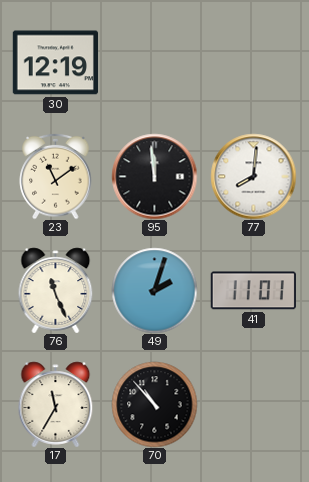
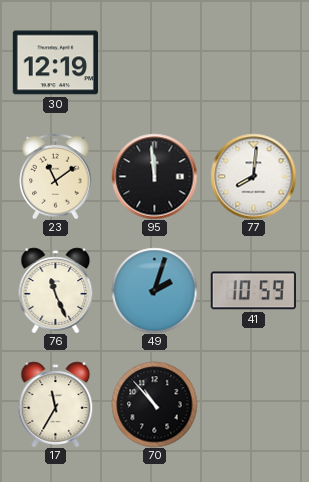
41: 11:01 -> 10:59
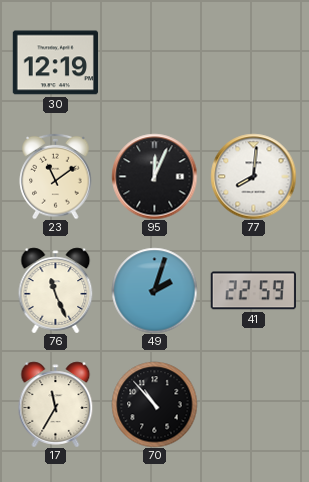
95: 11:59 -> 12:04
41: 10:59 -> 22:59
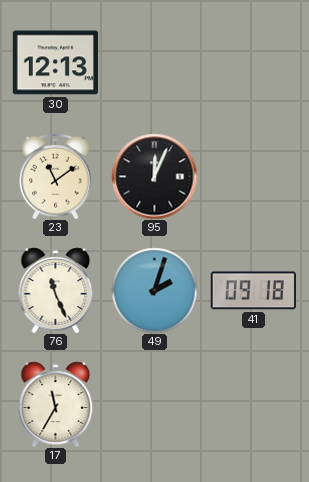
30: 12:19 -> 12:13
77: 8:01 -> none
41: 22:59 -> 09:18
70: 10:53 -> none
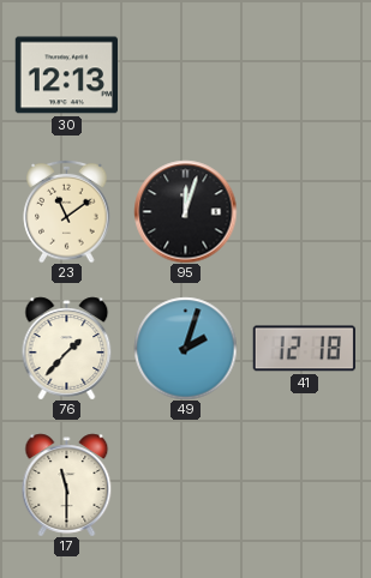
95: 12:04 -> 12:03
76: 11:26 -> 1:37
41: 09:18 -> 12:18
17: 11:35 -> 11:30
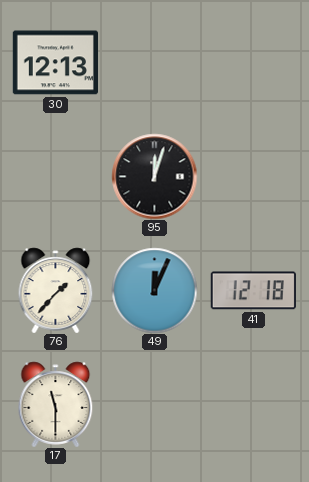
23: 11:09 -> none
49: 2:03 -> 12:04
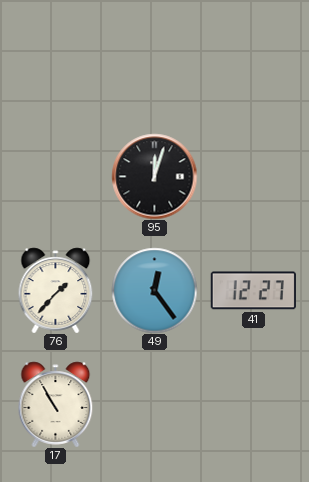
30: 12:13 -> none
49: 12:04 -> 12:24
41: 12:18 -> 12:27
17: 11:30 -> 10:55
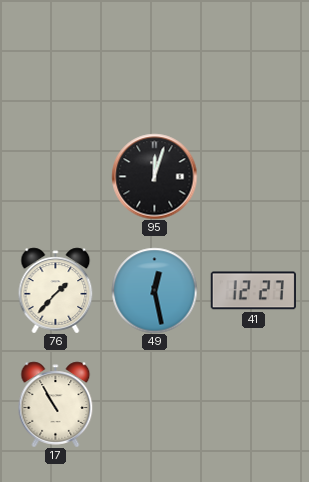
49: 12:24 -> 12:28
